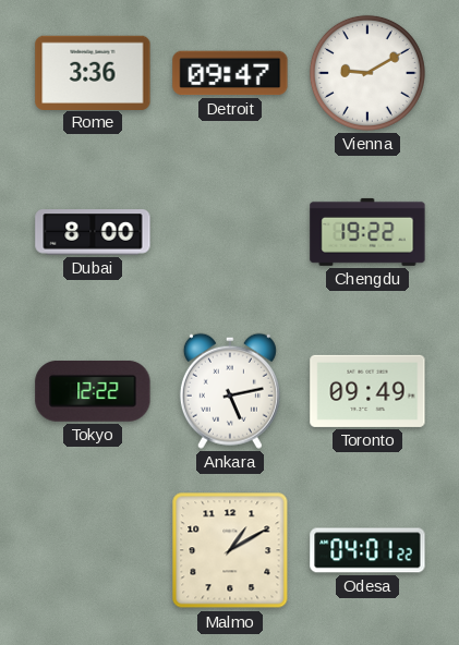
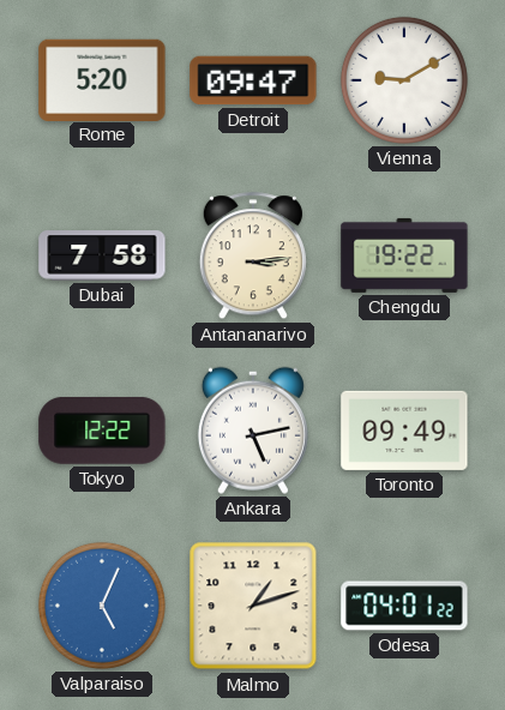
Rome: 3:36 -> 5:20
Dubai: 8:00 -> 7:58
Antananarivo: none -> 3:14
Valparaiso: none -> 5:04
Malmo: 1:10 -> 1:12
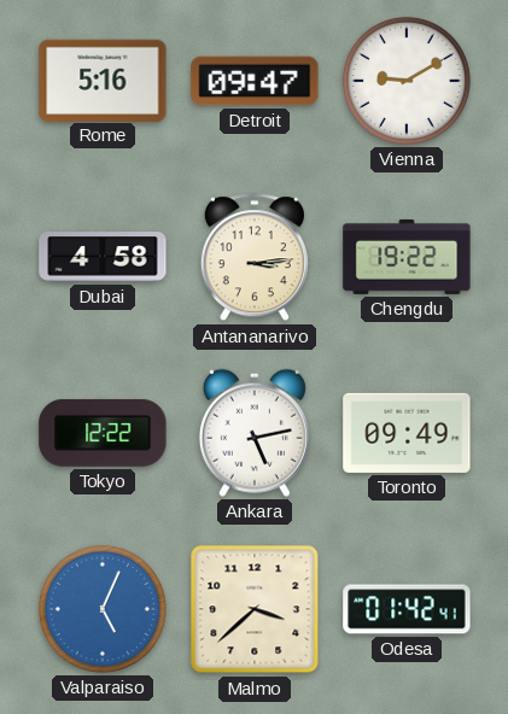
Rome: 5:20 -> 5:16
Dubai: 7:58 -> 4:58
Malmo: 1:12 -> 3:38
Odesa: 04:01 -> 01:42
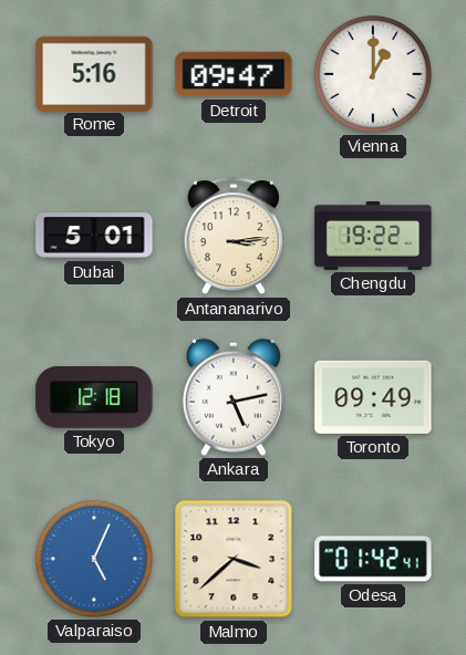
Vienna: 9:10 -> 1:00
Dubai: 4:58 -> 5:01
Tokyo: 12:22 -> 12:18
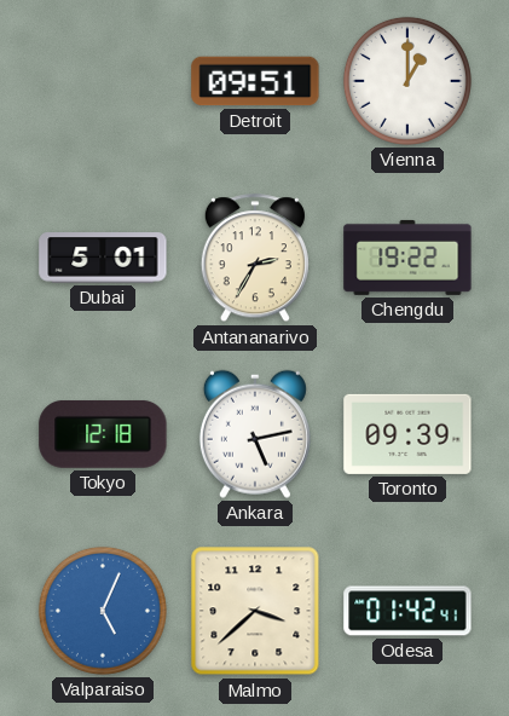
Rome: 5:16 -> none
Detroit: 09:47 -> 09:51
Antananarivo: 3:14 -> 2:35
Toronto: 09:49 -> 09:39
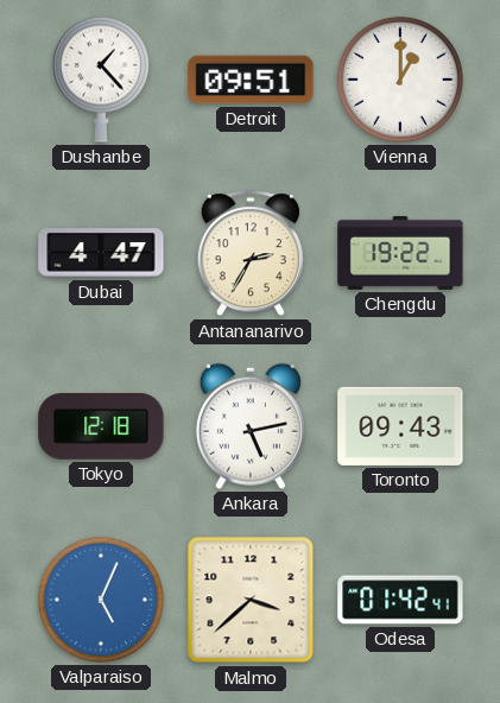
Dushanbe: none -> 1:23
Dubai: 5:01 -> 4:47
Toronto: 09:39 -> 09:43
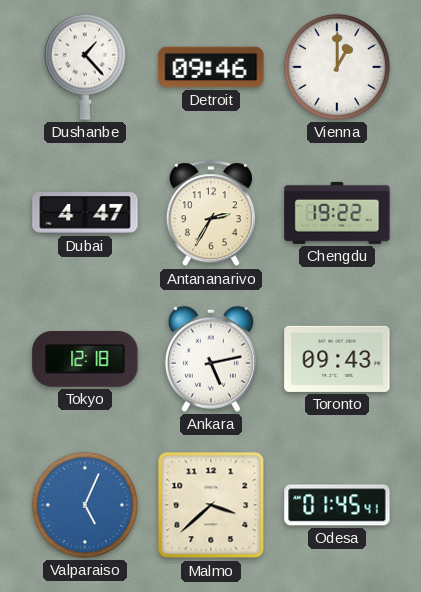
Detroit: 09:51 -> 09:46
Odesa: 01:42 -> 01:45
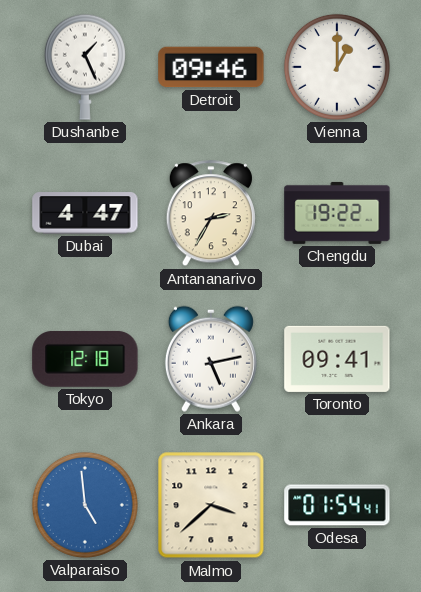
Dushanbe: 1:23 -> 1:26
Toronto: 09:43 -> 09:41
Valparaiso: 5:04 -> 4:59
Odesa: 01:45 -> 01:54
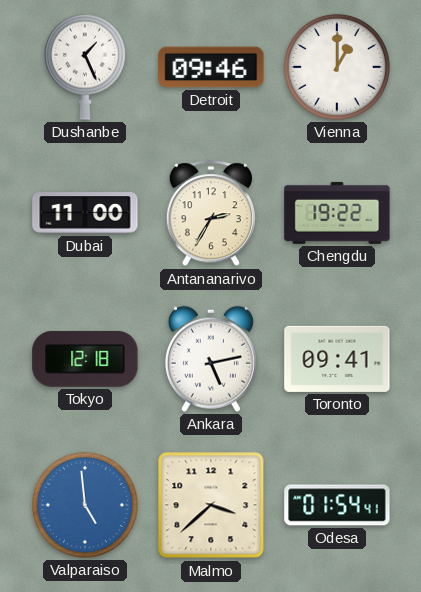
Dubai: 4:47 -> 11:00
